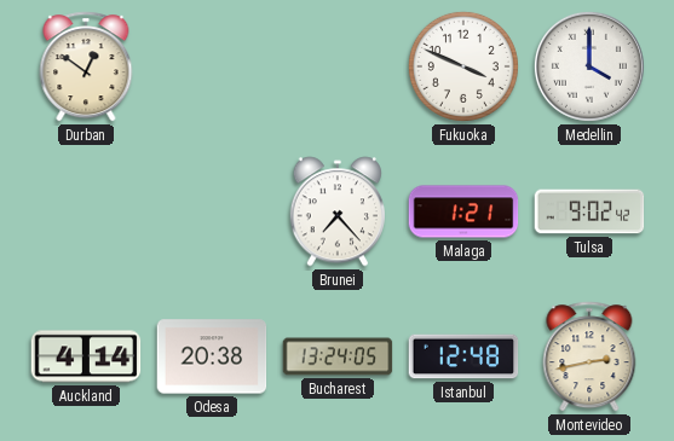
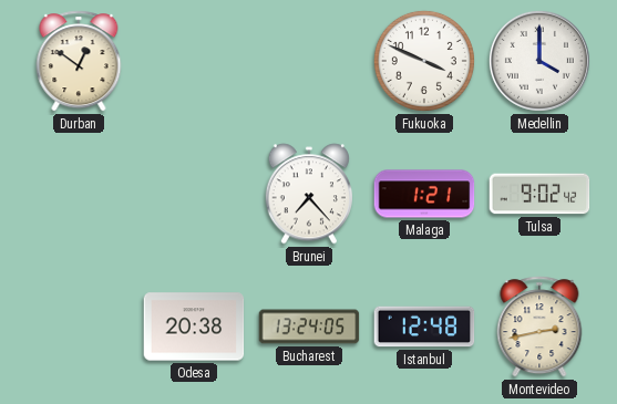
Auckland: 4:14 -> none
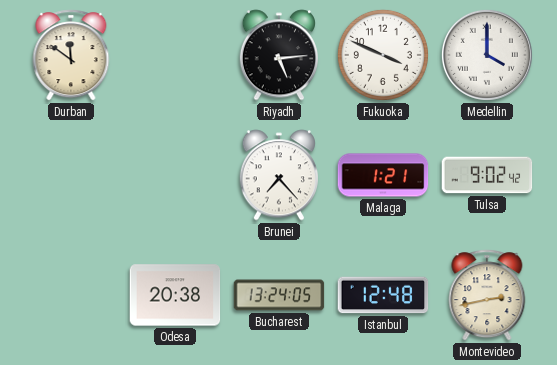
Durban: 12:51 -> 11:51
Riyadh: none -> 5:14
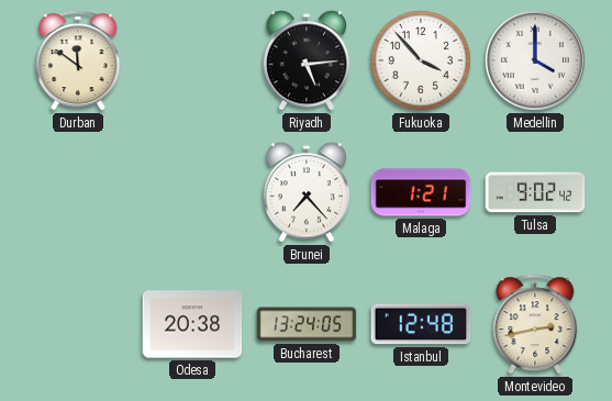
Fukuoka: 3:49 -> 3:53
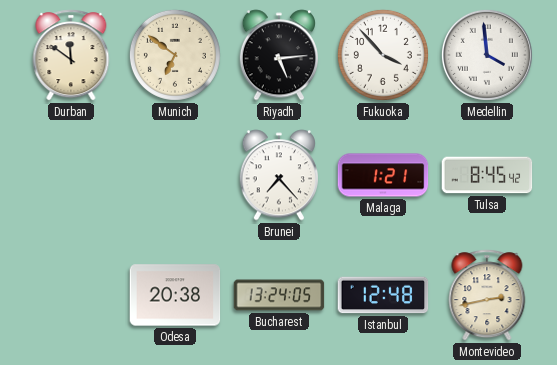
Munich: none -> 6:51
Medellin: 4:00 -> 3:59
Tulsa: 9:02 -> 8:45
